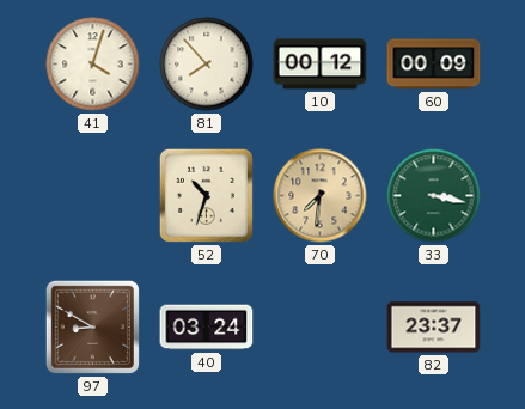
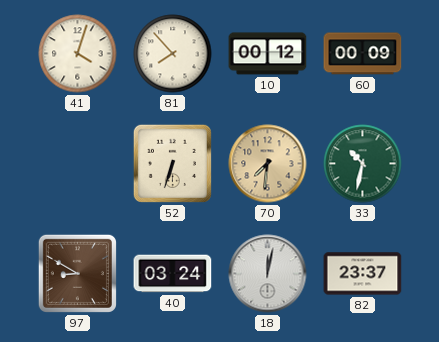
52: 10:33 -> 6:33
33: 3:17 -> 10:32
18: none -> 12:02
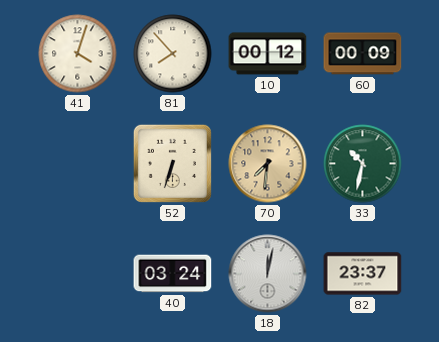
97: 8:50 -> none
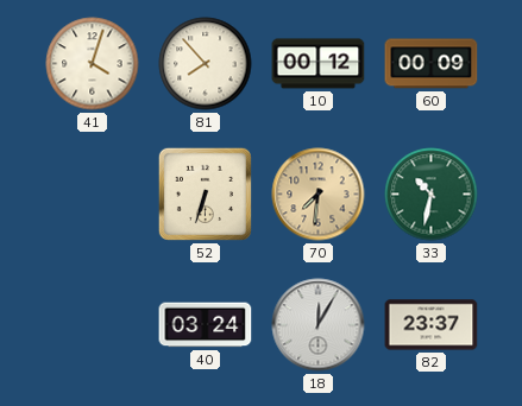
18: 12:02 -> 12:05
